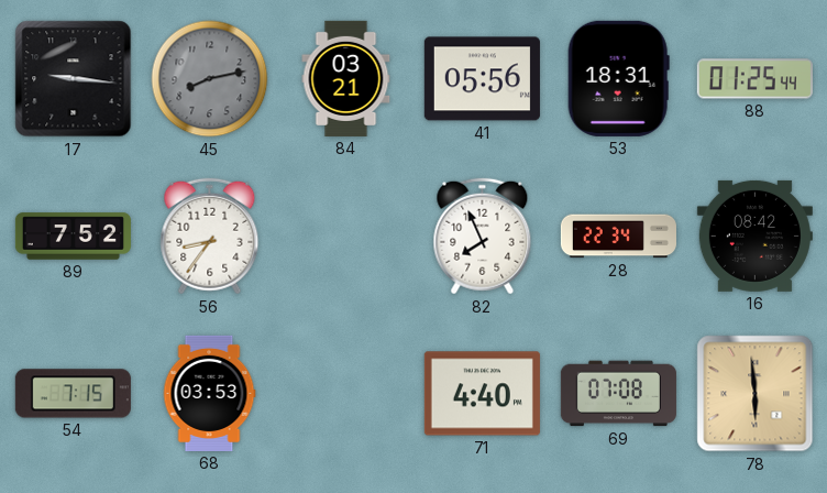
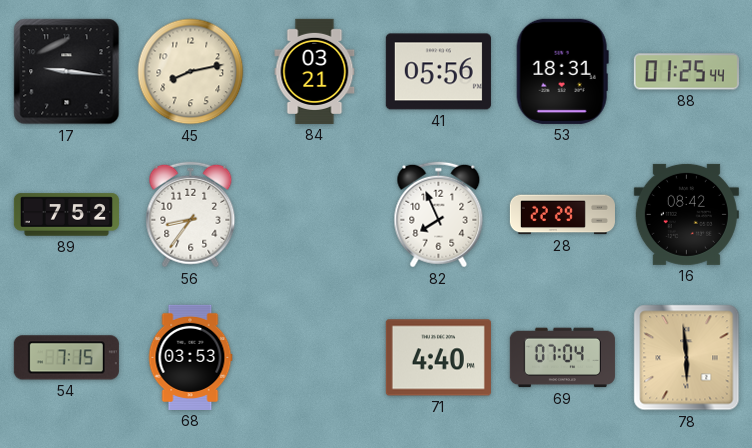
45 dial: grey -> cream
28: 22:34 -> 22:29
69: 07:08 -> 07:04
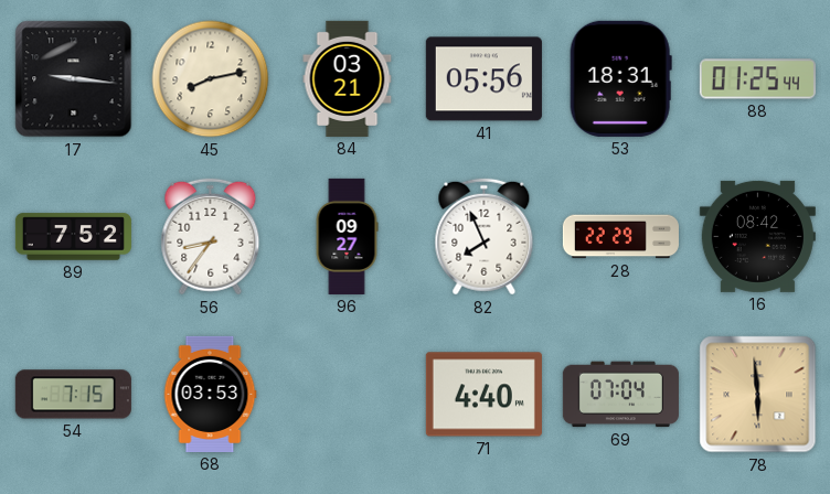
96: none -> 09:27
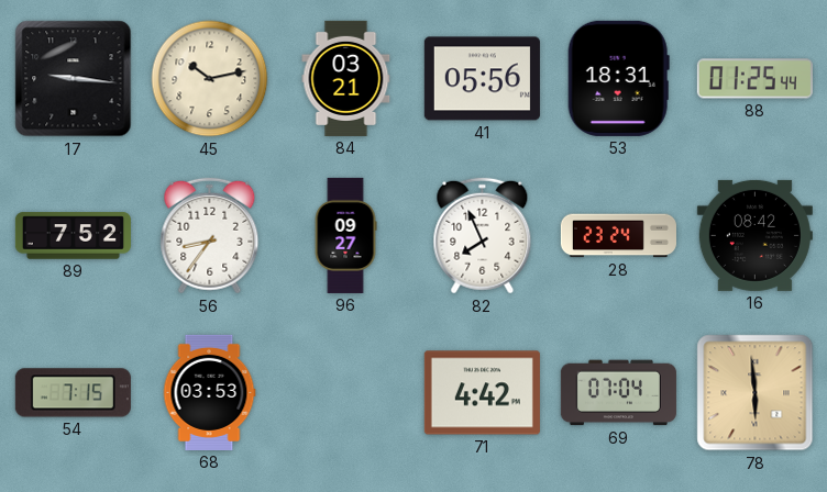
45: 8:13 -> 10:13
28: 22:29 -> 23:24
71: 4:40 -> 4:42
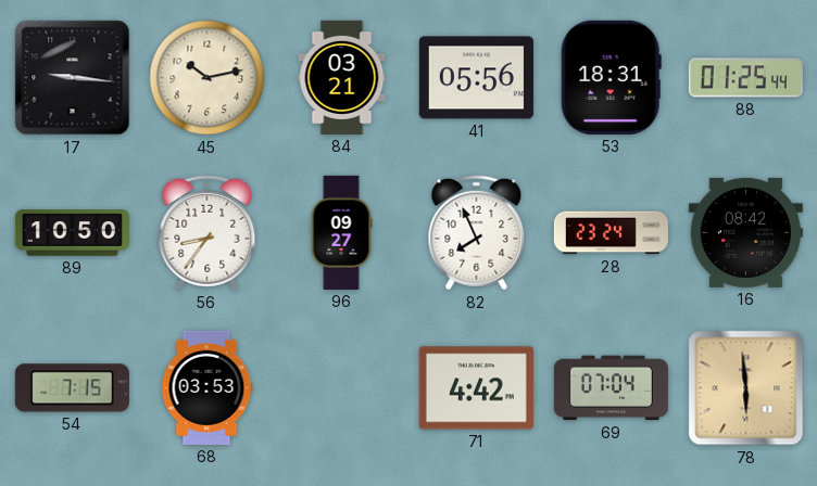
89: 7:52 -> 10:50
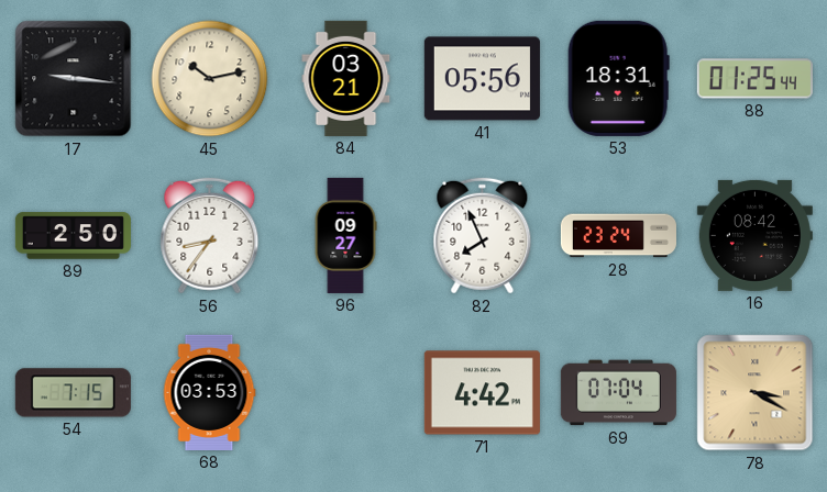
89: 10:50 -> 2:50
78: 5:59 -> 3:20
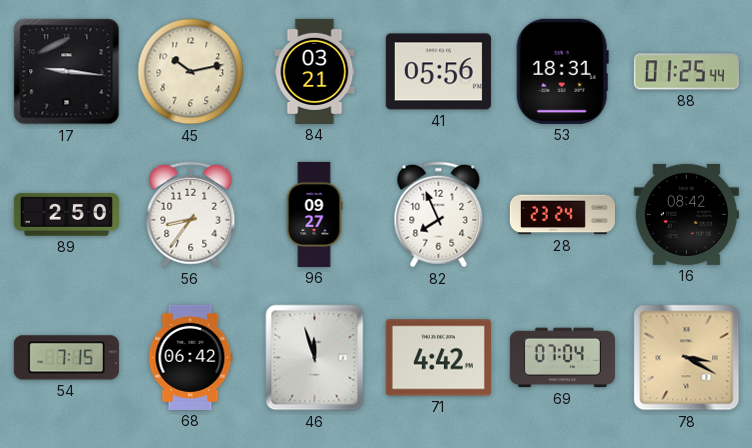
68: 03:53 -> 06:42
46: none -> 11:57
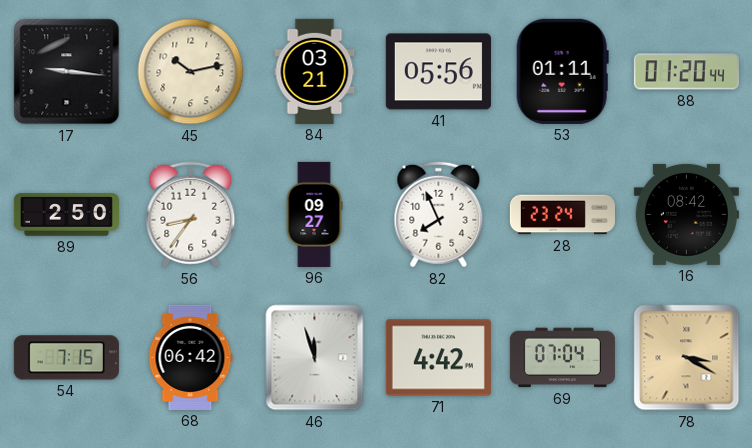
53: 18:31 -> 01:11
88: 01:25 -> 01:20
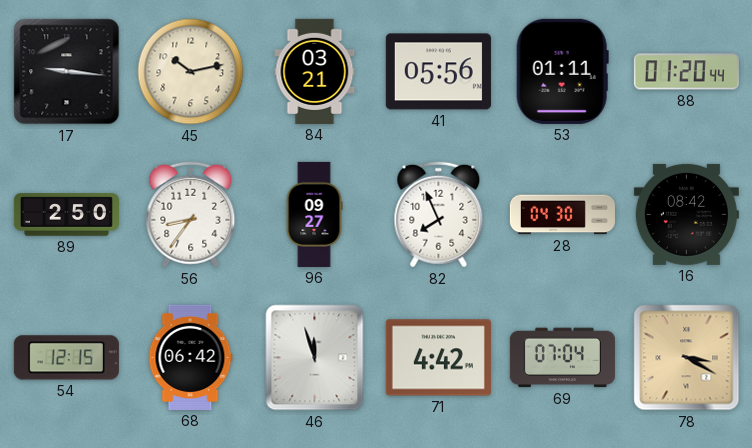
28: 23:24 -> 04:30
54: 7:15 -> 12:15
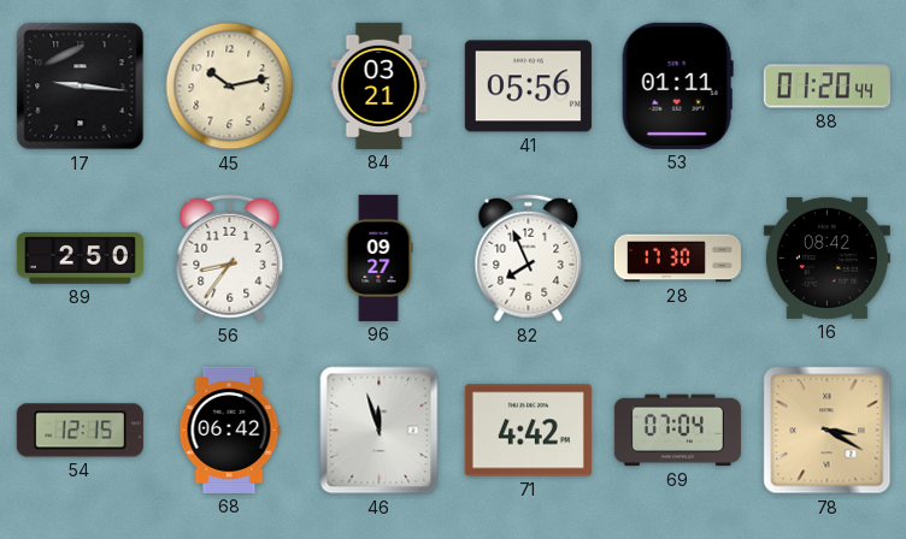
28: 04:30 -> 17:30
